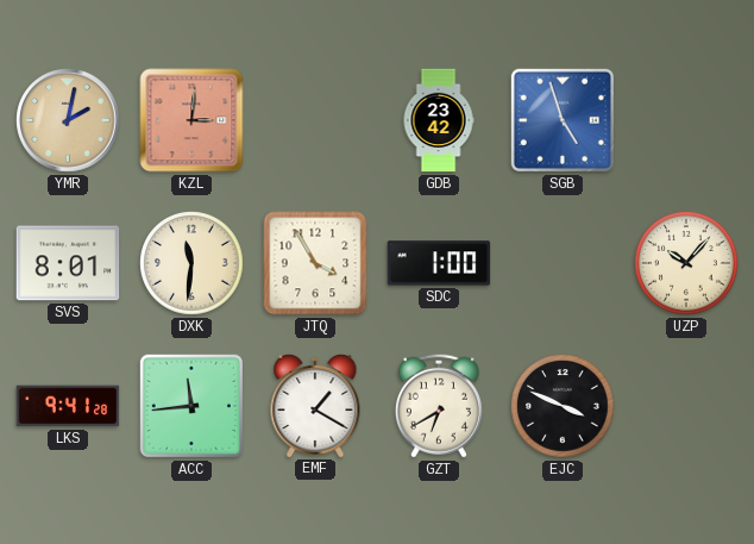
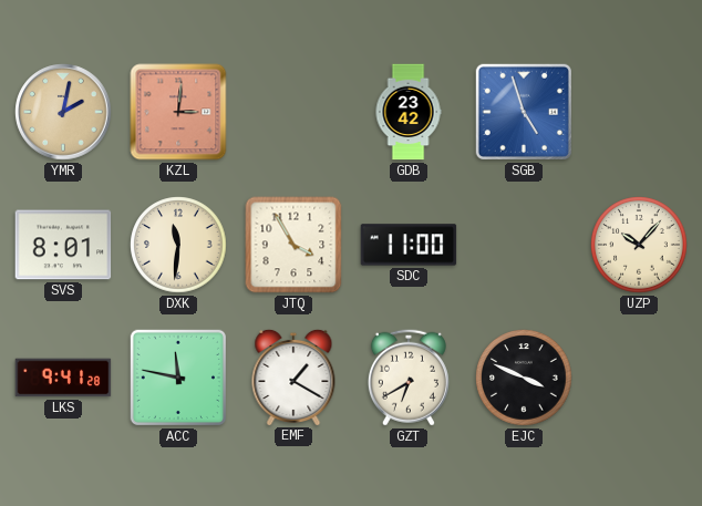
SDC: 1:00 -> 11:00
ACC: 11:44 -> 11:47
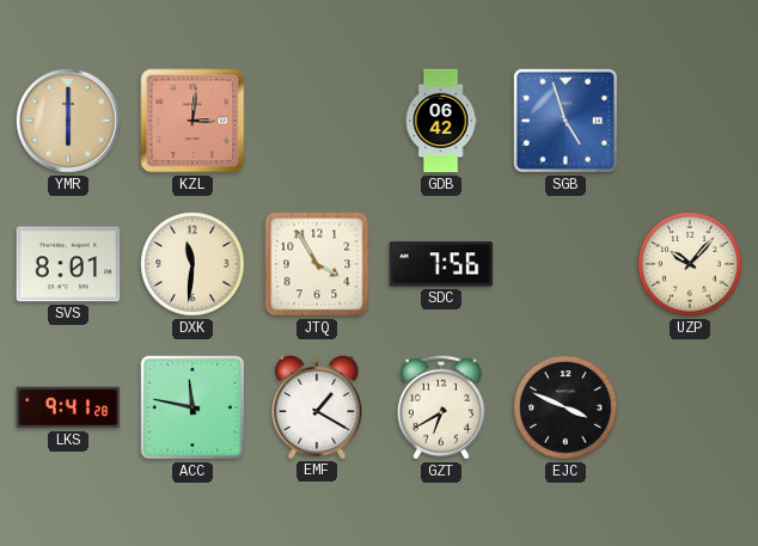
YMR: 2:02 -> 6:00
GDB: 23:42 -> 06:42
SDC: 11:00 -> 7:56
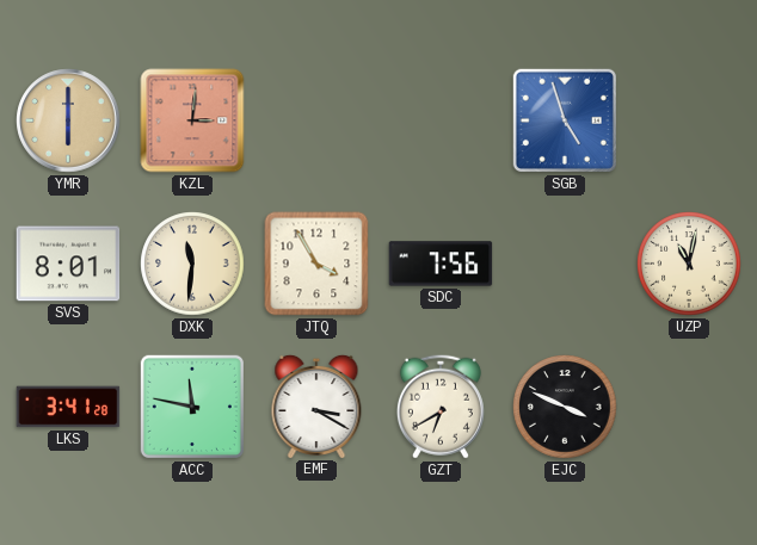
GDB: 06:42 -> none
UZP: 10:07 -> 11:02
LKS: 9:41 -> 3:41
EMF: 1:20 -> 3:20
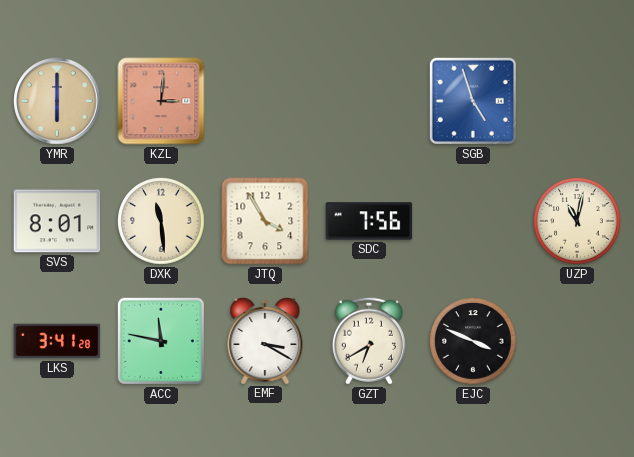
DXK: 11:31 -> 11:29
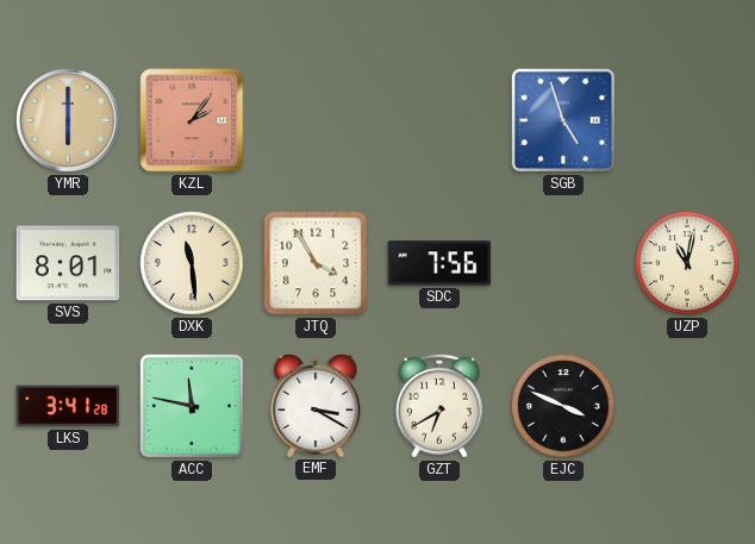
KZL: 3:01 -> 2:06
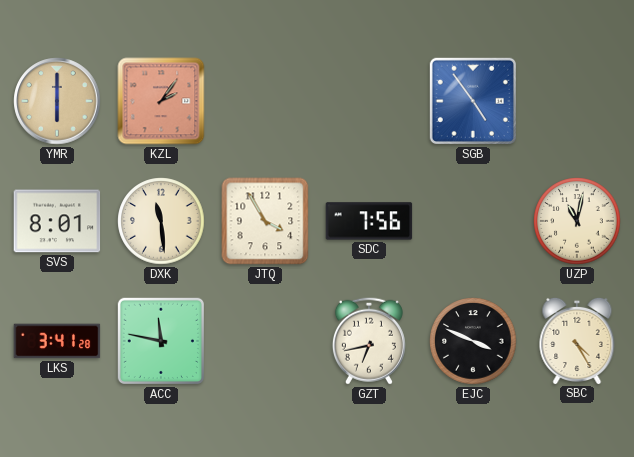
SGB: 4:57 -> 4:54
EMF: 3:20 -> none
GZT: 6:40 -> 6:43
SBC: none -> 4:25
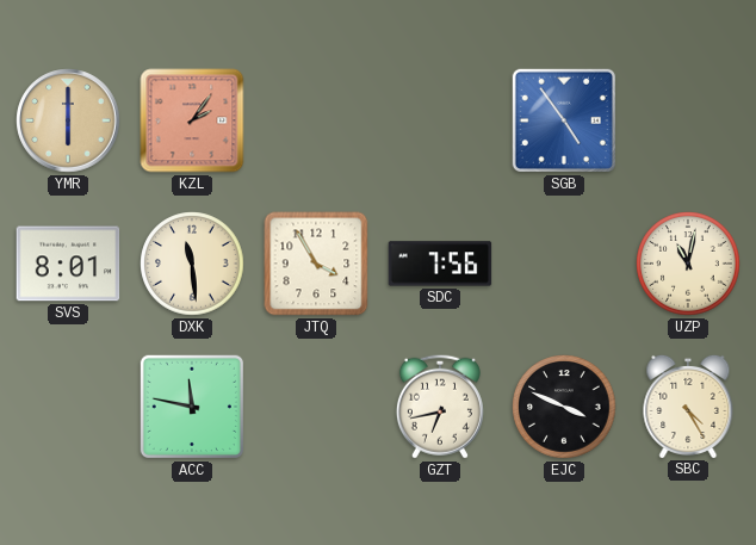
LKS: 3:41 -> none
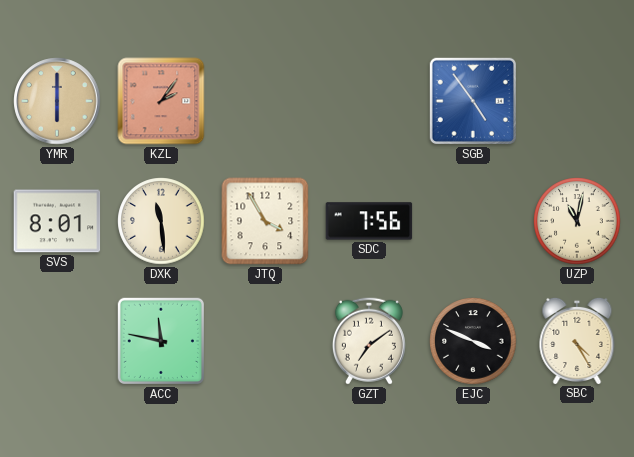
GZT: 6:43 -> 7:09
